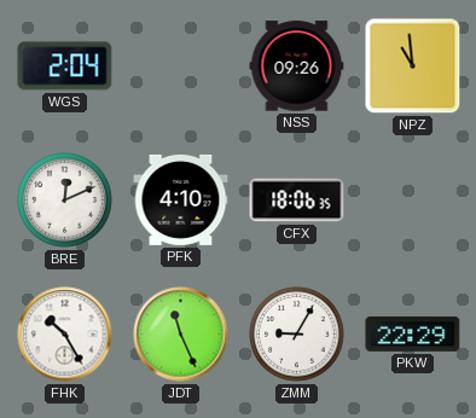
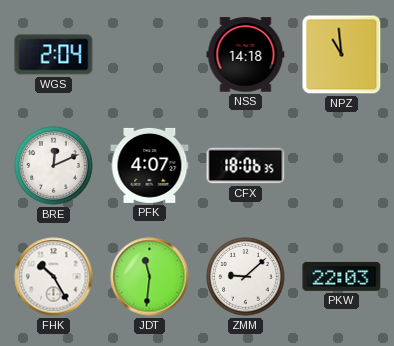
NSS: 09:26 -> 14:18
PFK: 4:10 -> 4:07
JDT: 11:26 -> 11:31
ZMM: 9:05 -> 9:08
PKW: 22:29 -> 22:03
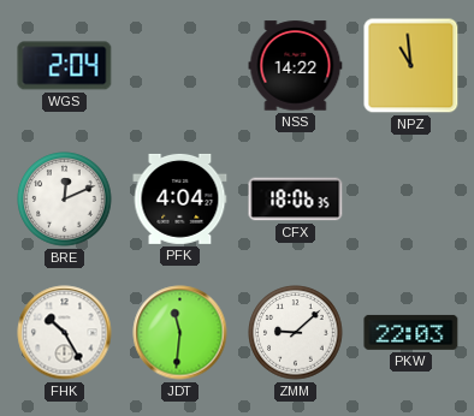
NSS: 14:18 -> 14:22
PFK: 4:07 -> 4:04
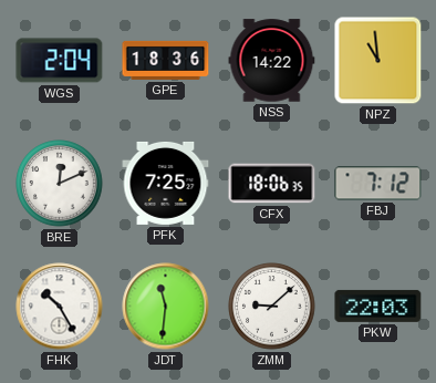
GPE: none -> 18:36
PFK: 4:04 -> 7:25
FBJ: none -> 7:12
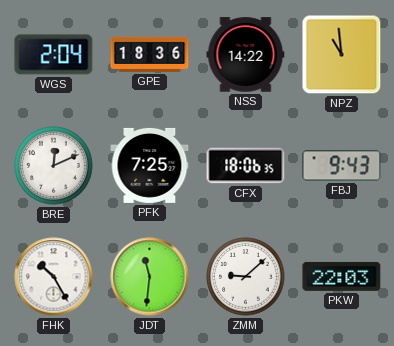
FBJ: 7:12 -> 9:43
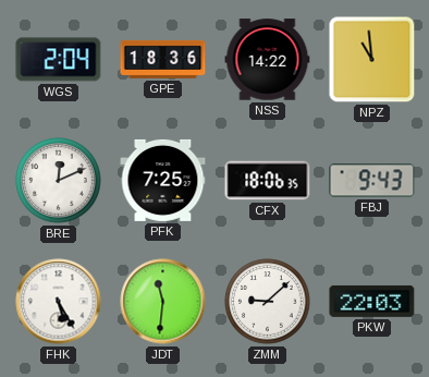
FHK: 10:25 -> 5:25
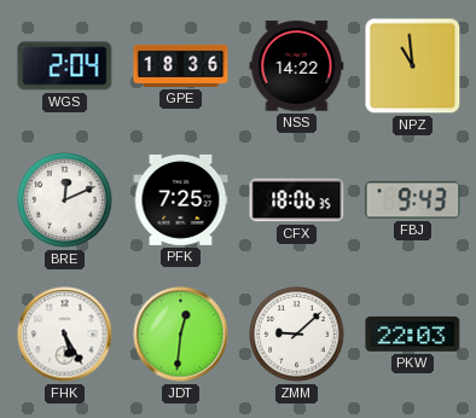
JDT: 11:31 -> 12:31
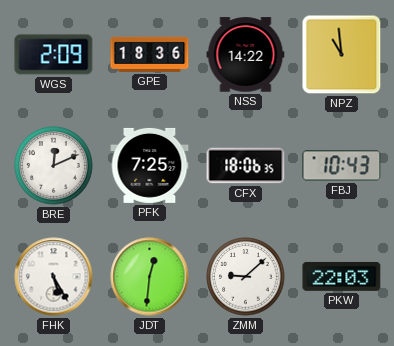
WGS: 2:04 -> 2:09
FBJ: 9:43 -> 10:43
